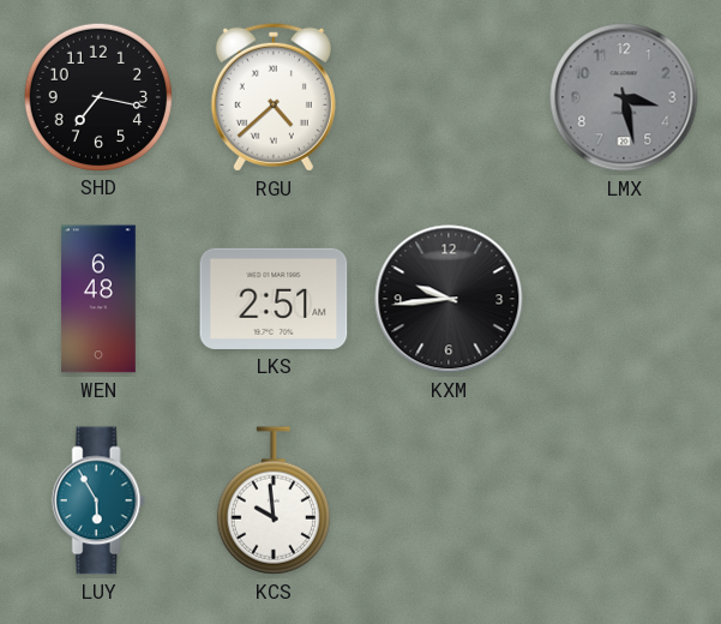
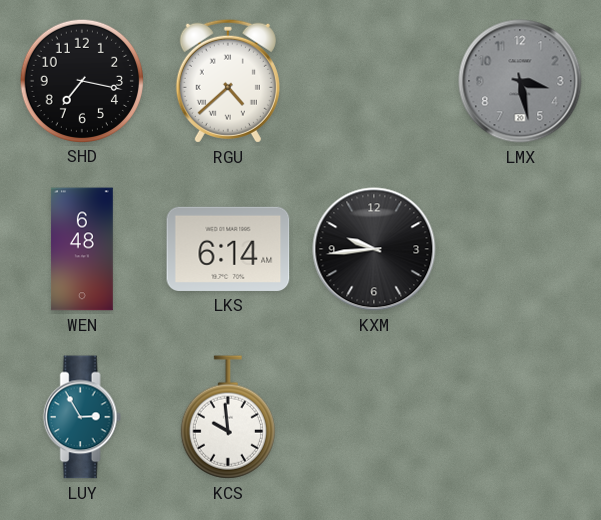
LKS: 2:51 -> 6:14
LUY: 5:55 -> 2:55
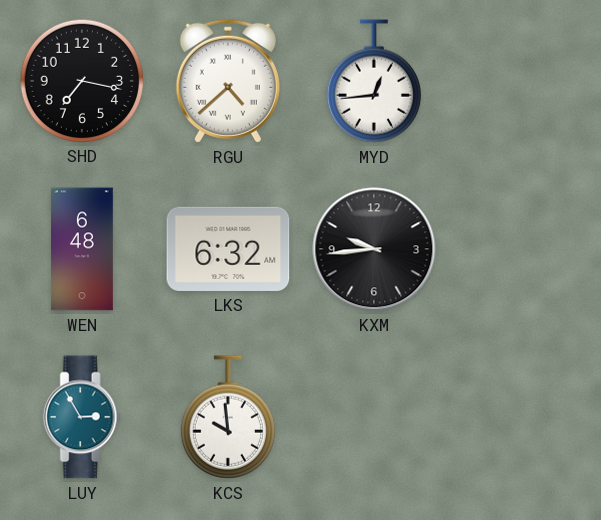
MYD: none -> 12:44
LMX: 3:28 -> none
LKS: 6:14 -> 6:32
